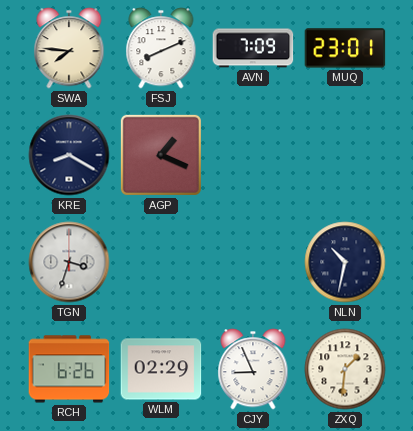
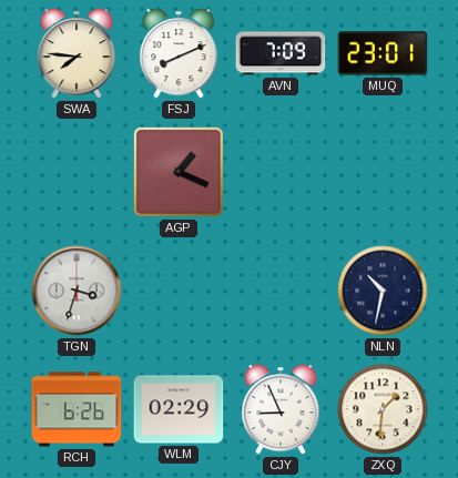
KRE: 8:20 -> none
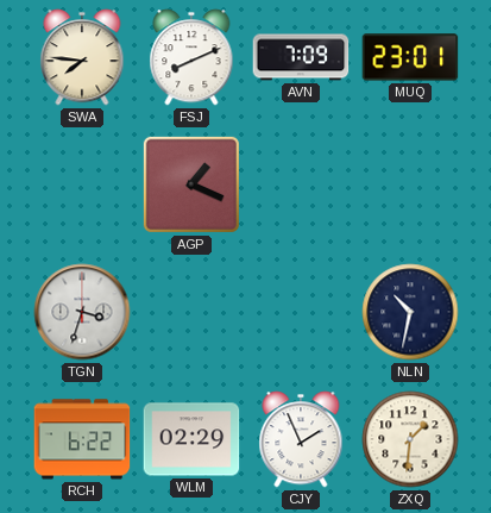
RCH: 6:26 -> 6:22
CJY: 8:56 -> 1:56
